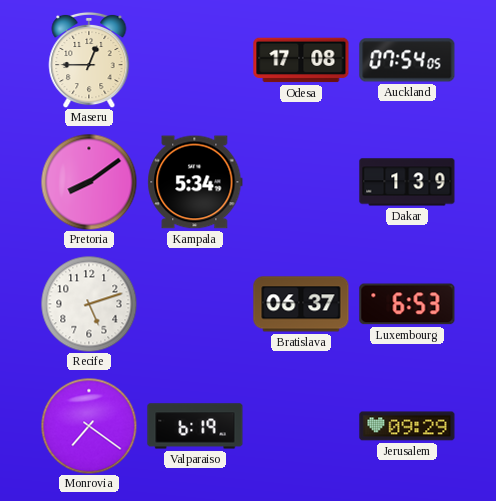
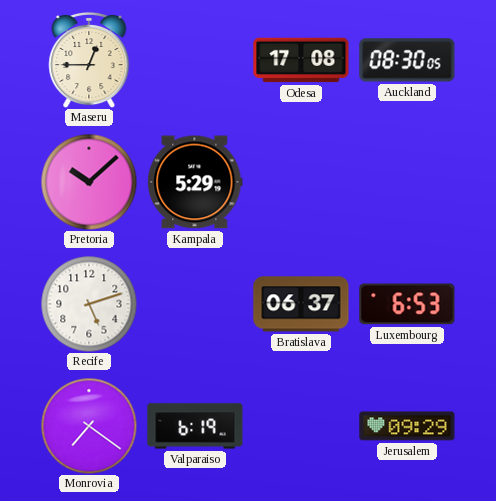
Auckland: 07:54 -> 08:30
Pretoria: 8:09 -> 10:08
Kampala: 5:34 -> 5:29
Dakar: 1:39 -> none
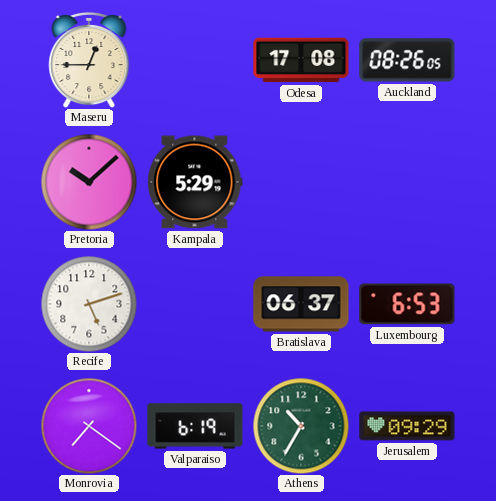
Auckland: 08:30 -> 08:26
Athens: none -> 10:35
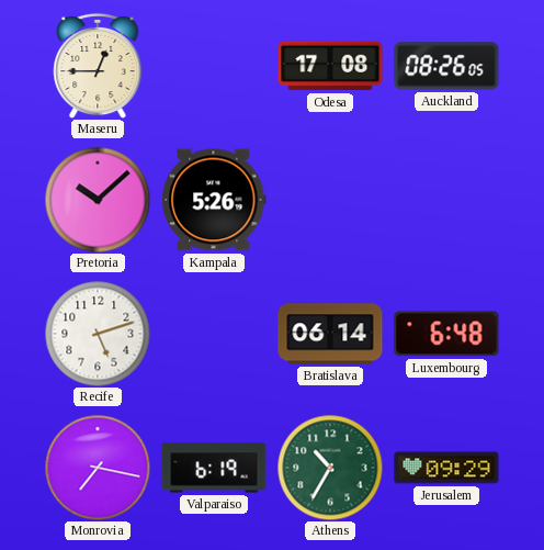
Kampala: 5:29 -> 5:26
Bratislava: 06:37 -> 06:14
Luxembourg: 6:53 -> 6:48
Monrovia: 7:21 -> 7:17
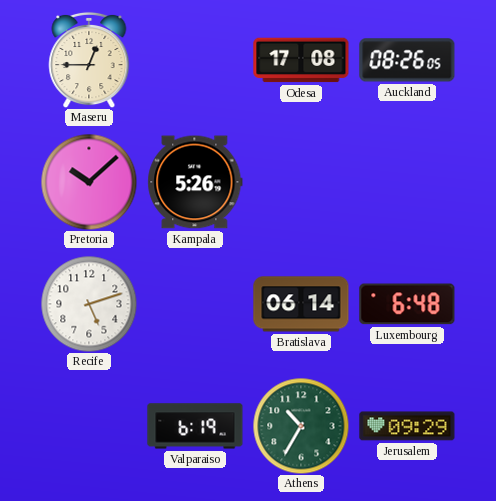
Monrovia: 7:17 -> none
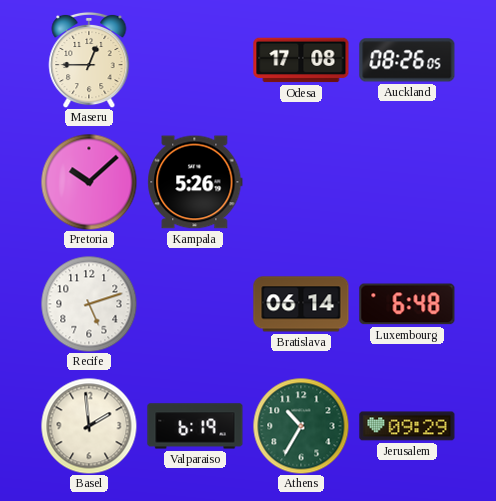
Basel: none -> 1:59
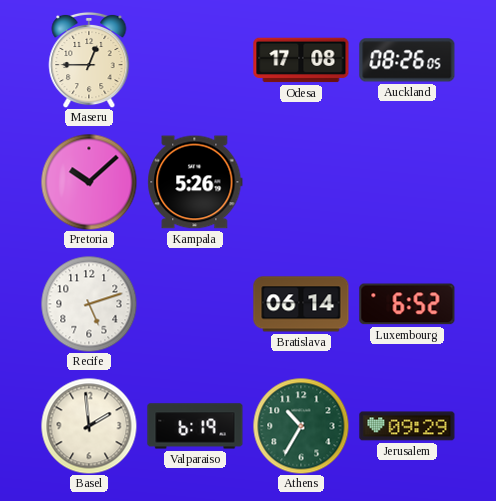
Luxembourg: 6:48 -> 6:52
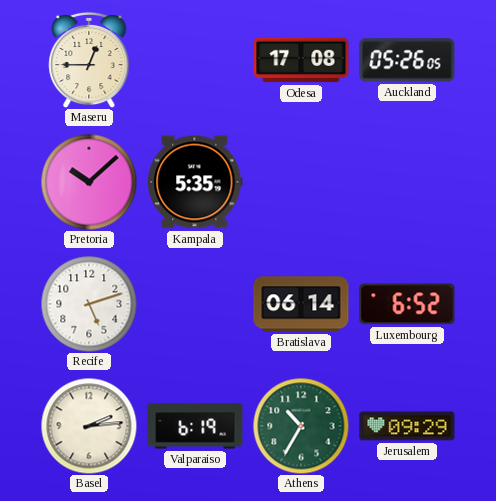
Auckland: 08:26 -> 05:26
Kampala: 5:26 -> 5:35
Basel: 1:59 -> 2:14
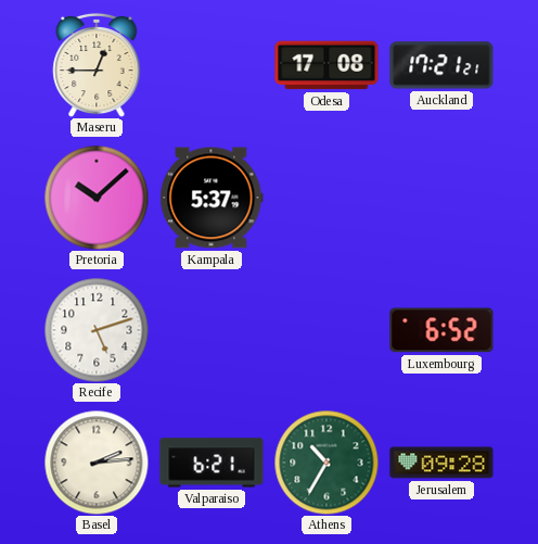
Auckland: 05:26 -> 17:21
Kampala: 5:35 -> 5:37
Bratislava: 06:14 -> none
Valparaiso: 6:19 -> 6:21
Jerusalem: 09:29 -> 09:28
